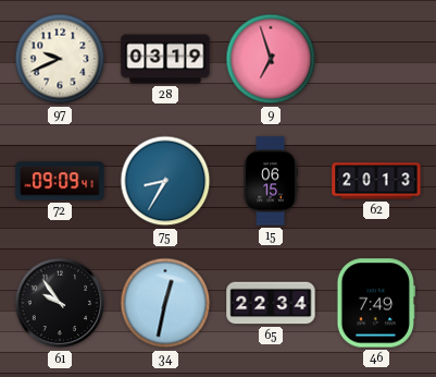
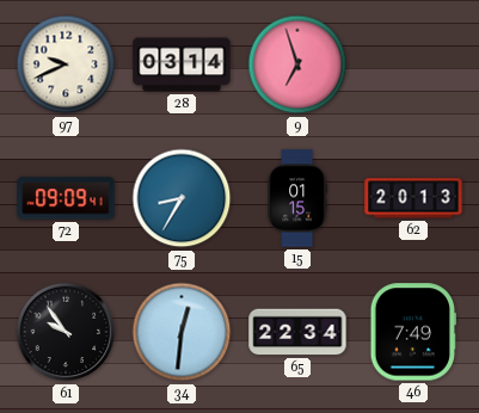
28: 03:19 -> 03:14
15: 06:15 -> 01:15
34: 12:32 -> 12:31
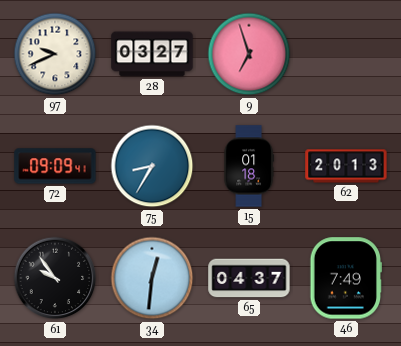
28: 03:14 -> 03:27
15: 01:15 -> 01:18
65: 22:34 -> 04:37
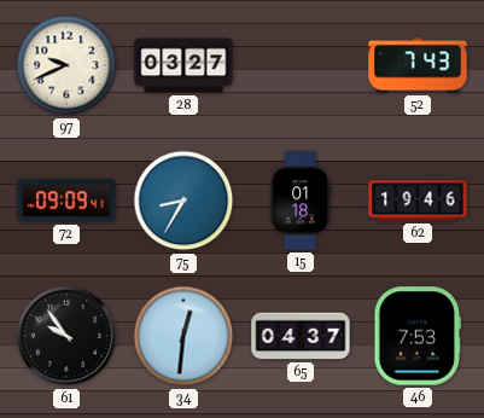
9: 6:57 -> none
52: none -> 7:43
62: 20:13 -> 19:46
46: 7:49 -> 7:53
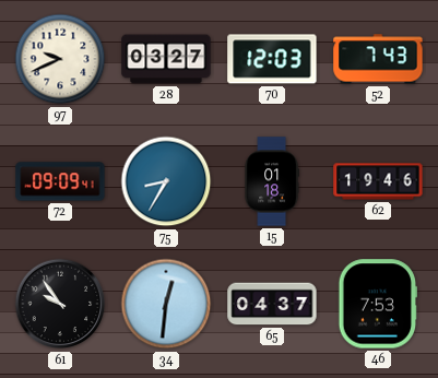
70: none -> 12:03
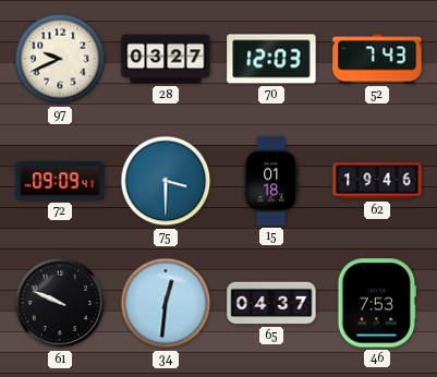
75: 8:35 -> 3:30
61: 9:54 -> 9:49
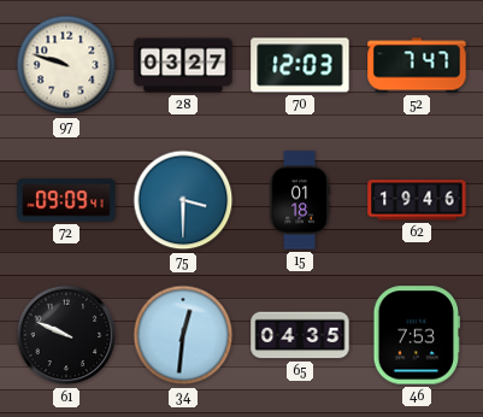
97: 9:41 -> 9:48
52: 7:43 -> 7:47
65: 04:37 -> 04:35
